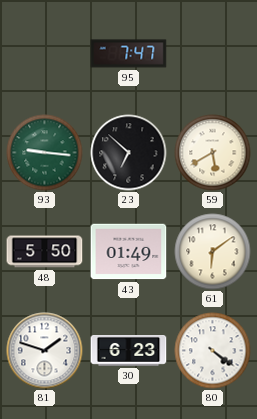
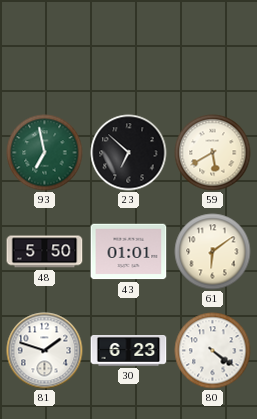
95: 7:47 -> none
93: 9:16 -> 6:58
43: 01:49 -> 01:01
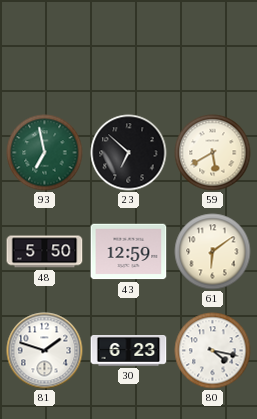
43: 01:01 -> 12:59
80: 4:21 -> 4:17
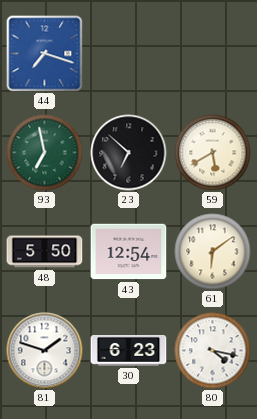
44: none -> 7:18
43: 12:59 -> 12:54
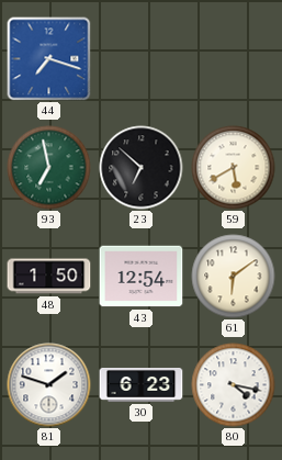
48: 5:50 -> 1:50
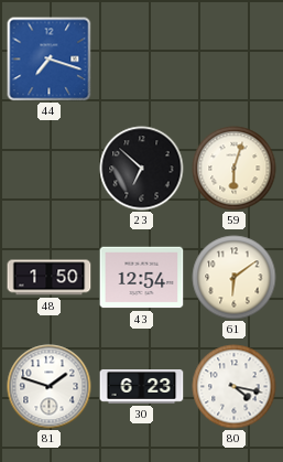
93: 6:58 -> none
59: 5:40 -> 6:03
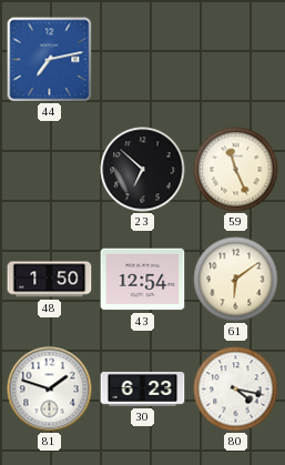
44: 7:18 -> 7:13
59: 6:03 -> 11:26
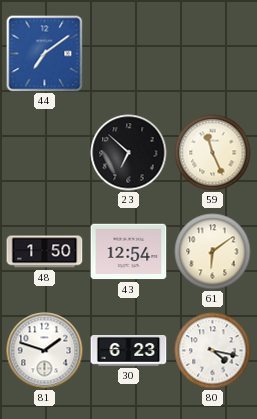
44: 7:13 -> 7:09
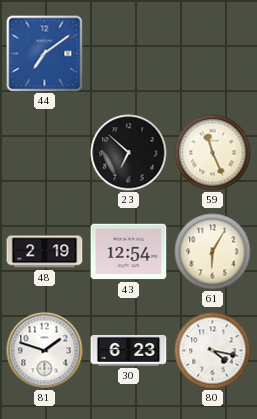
48: 1:50 -> 2:19
61: 6:09 -> 6:05
